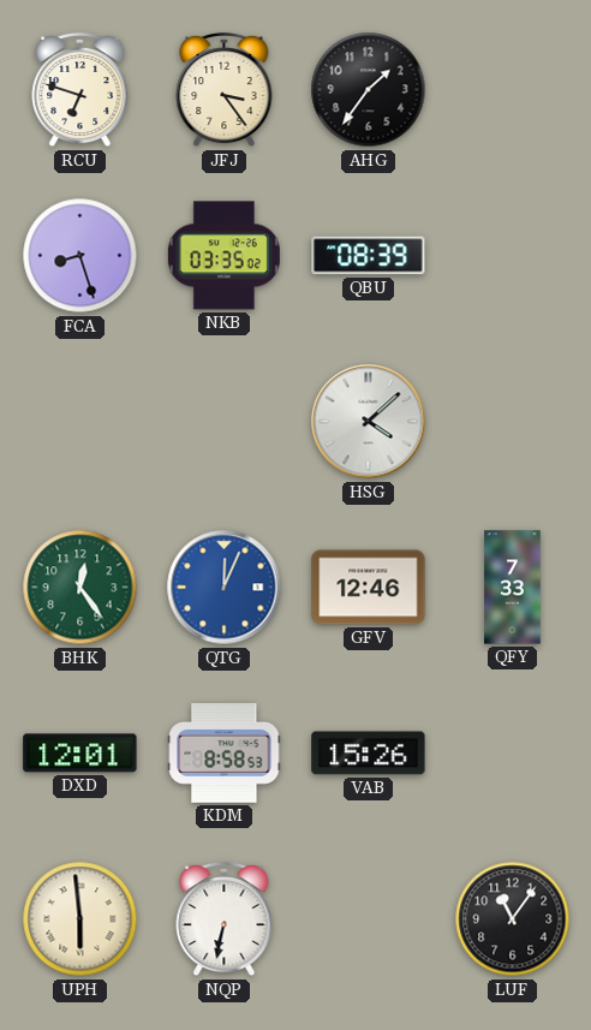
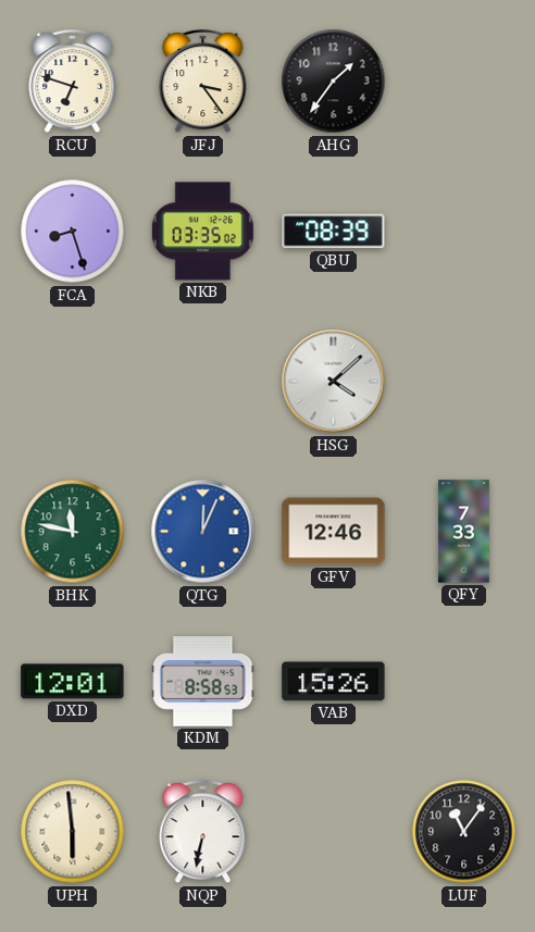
BHK: 12:24 -> 11:47
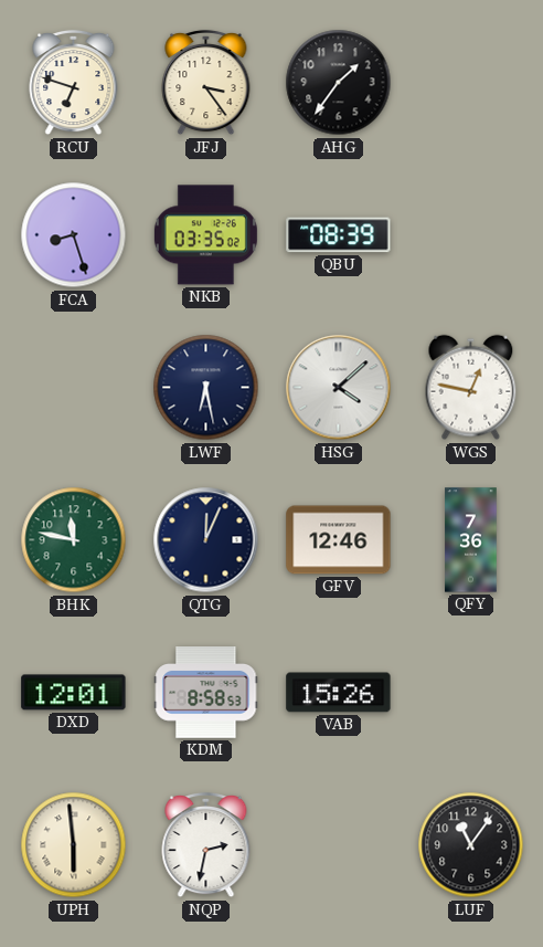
LWF: none -> 6:28
WGS: none -> 12:47
QTG dial: blue -> navy
QFY: 7:33 -> 7:36
NQP: 6:32 -> 2:32
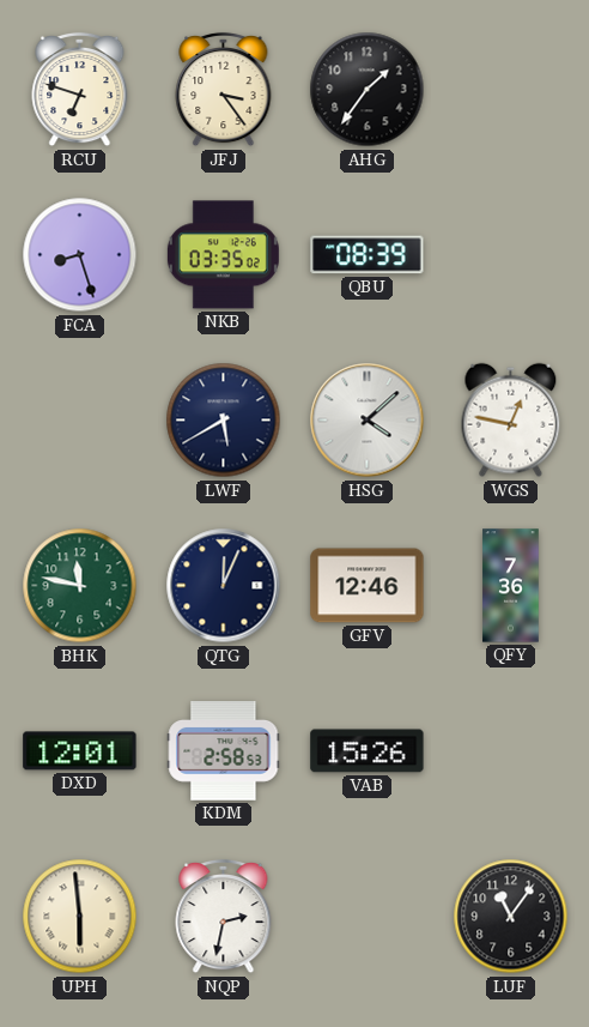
LWF: 6:28 -> 5:40
KDM: 8:58 -> 2:58
